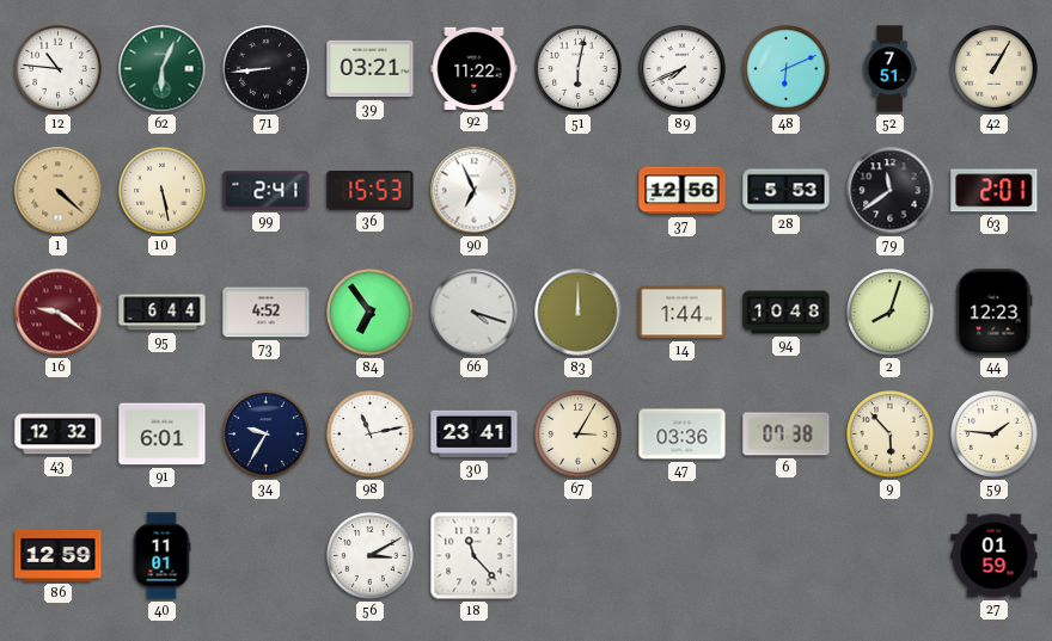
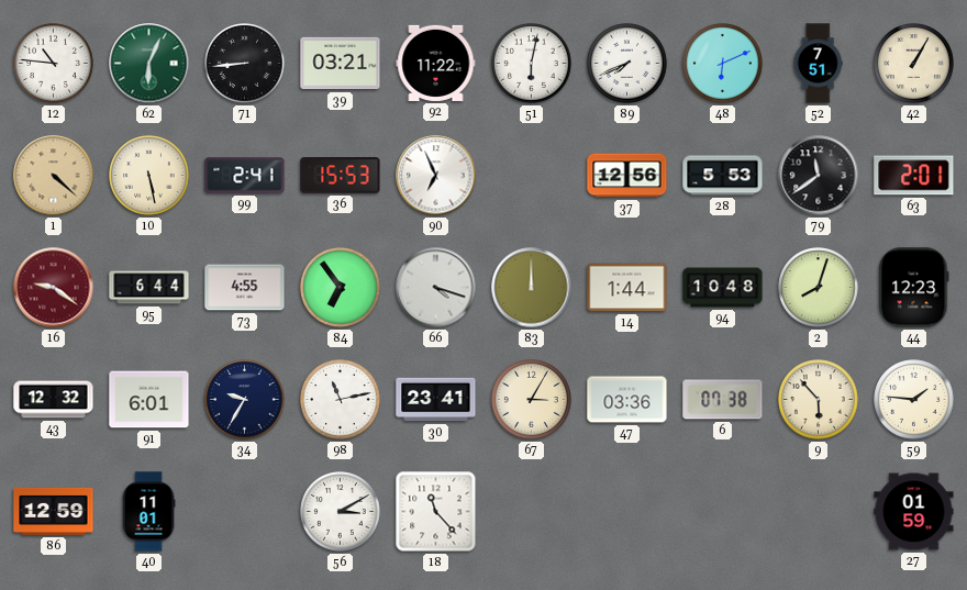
73: 4:52 -> 4:55
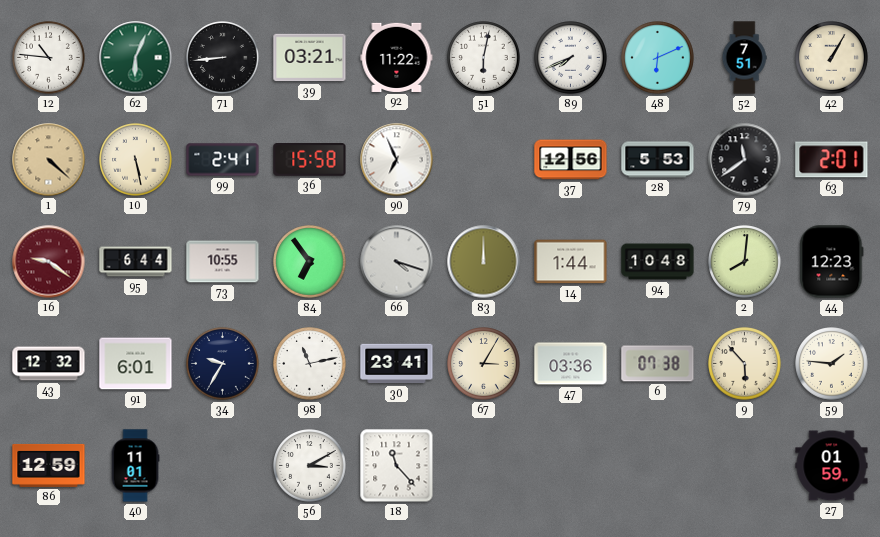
36: 15:53 -> 15:58
73: 4:55 -> 10:55
2: 8:03 -> 8:01
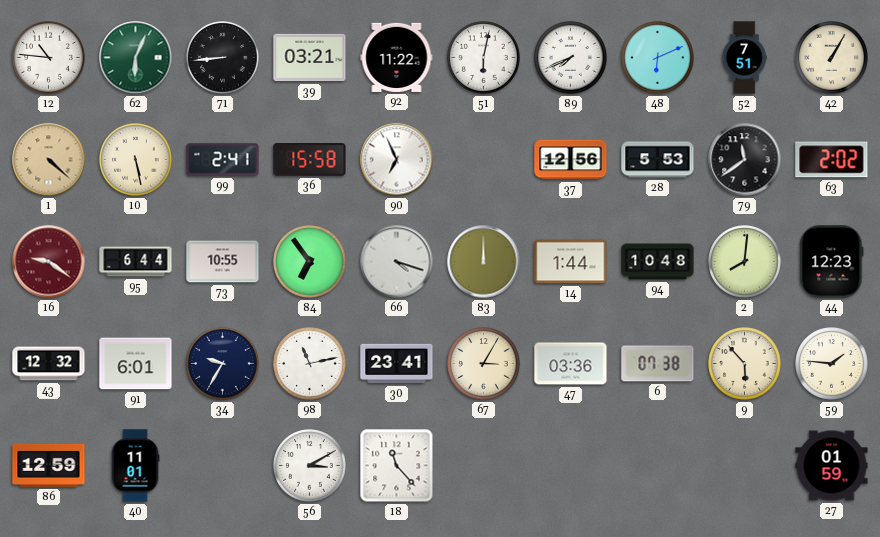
63: 2:01 -> 2:02
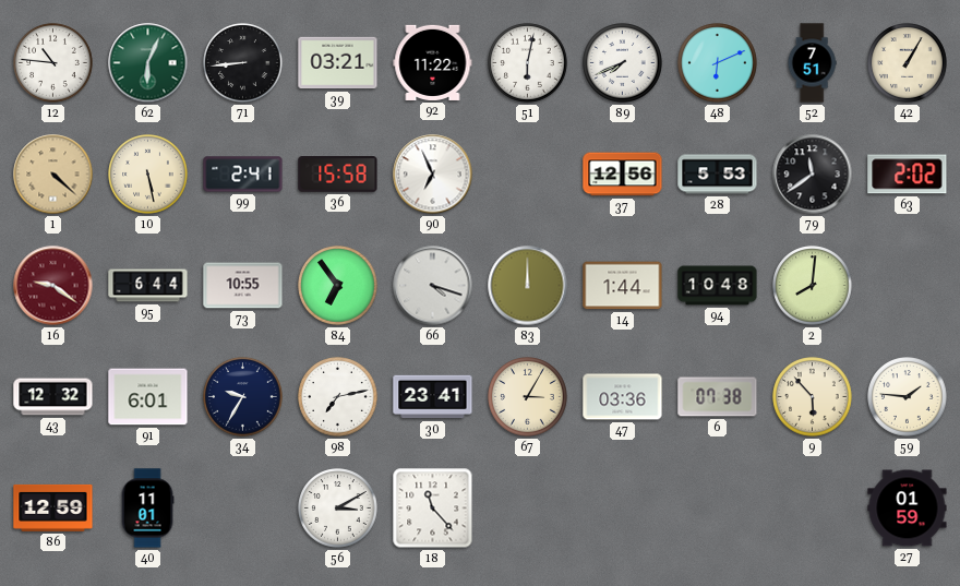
44: 12:23 -> none
98: 11:13 -> 7:13
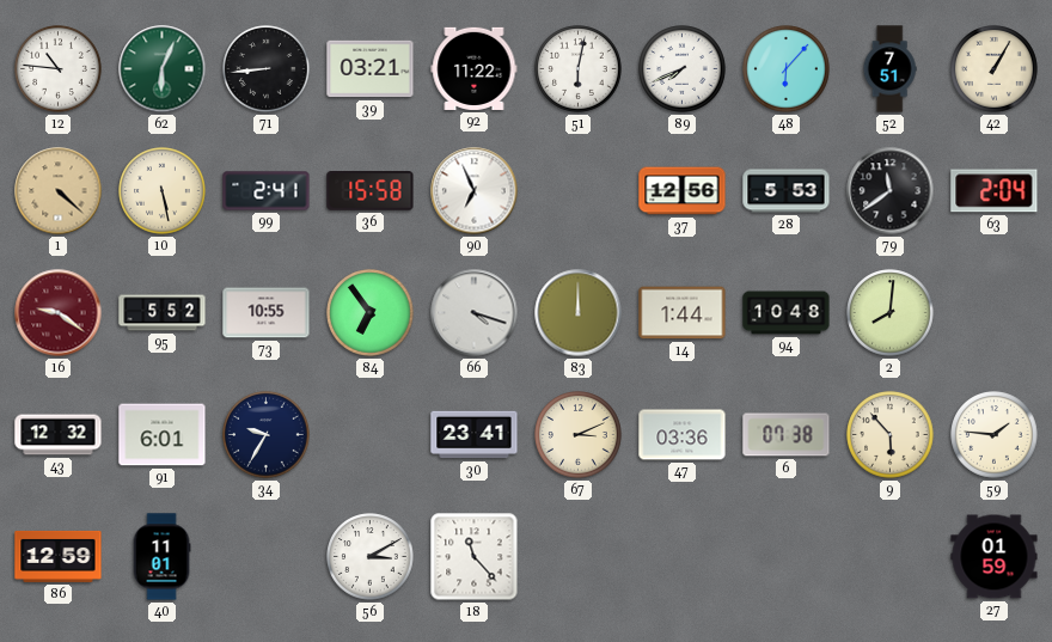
48: 6:11 -> 6:07
63: 2:02 -> 2:04
95: 6:44 -> 5:52
98: 7:13 -> none
67: 3:05 -> 3:11
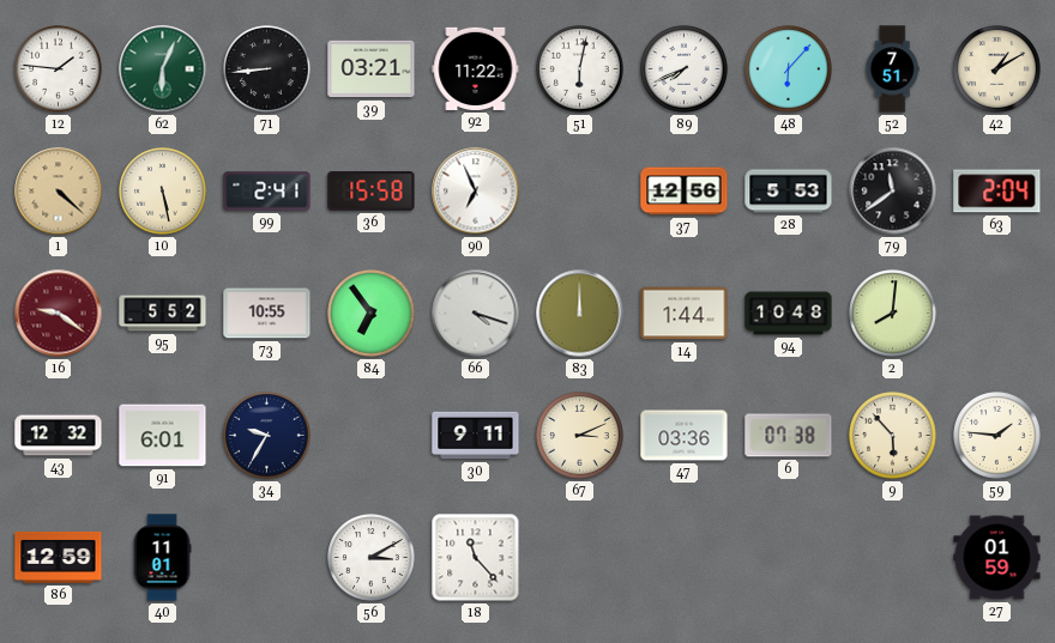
12: 10:46 -> 1:46
42: 1:05 -> 1:10
30: 23:41 -> 9:11
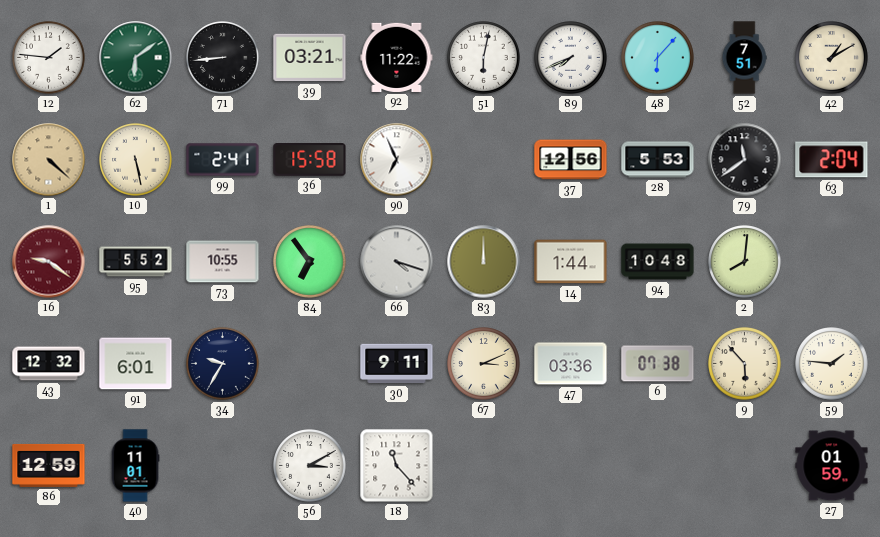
62: 6:04 -> 6:09
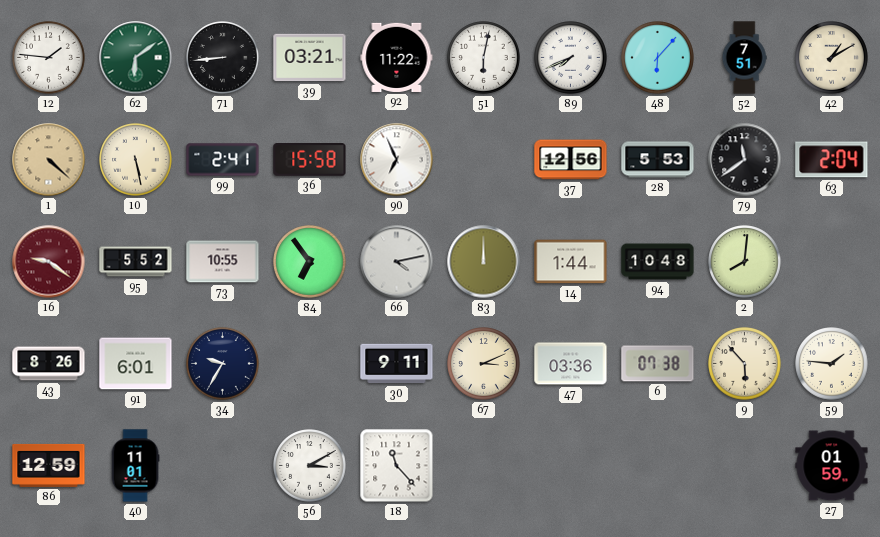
66: 4:18 -> 4:13
43: 12:32 -> 8:26
